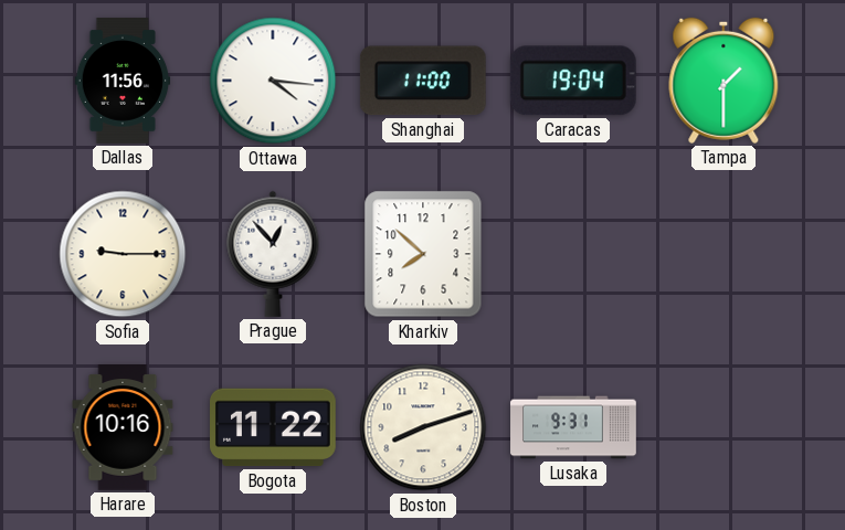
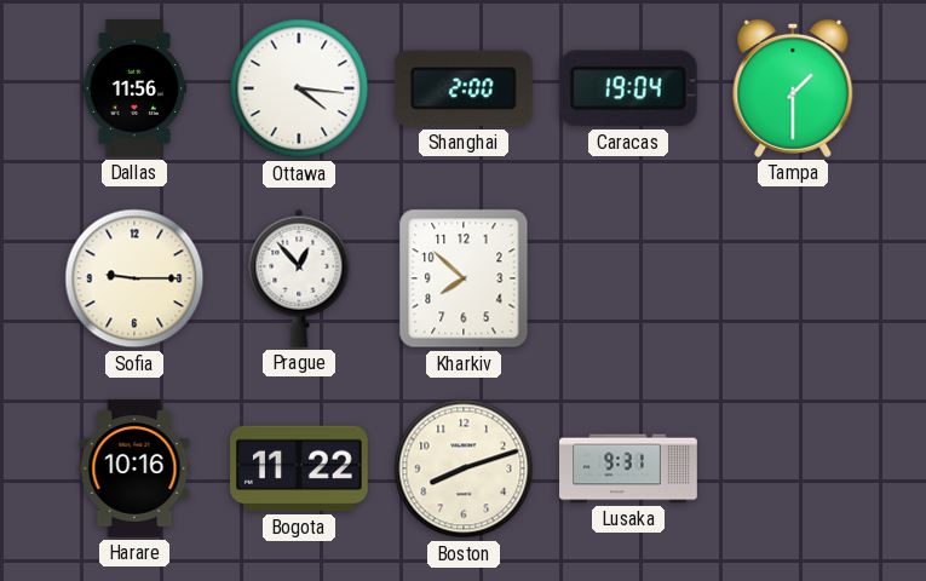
Shanghai: 11:00 -> 2:00
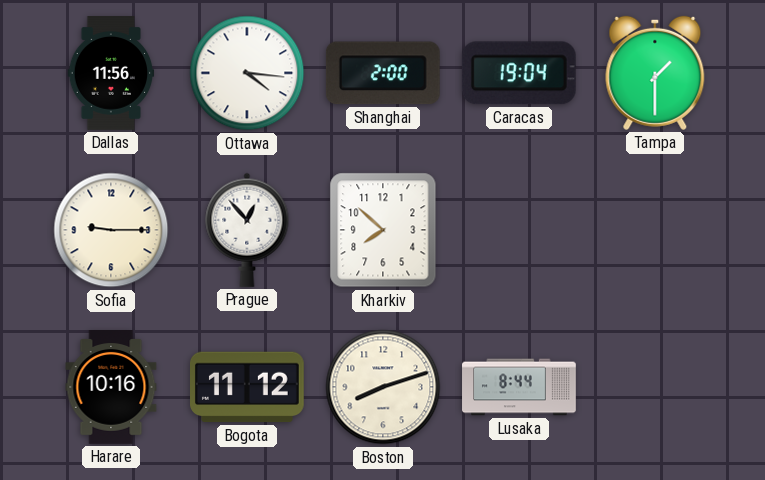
Bogota: 11:22 -> 11:12
Lusaka: 9:31 -> 8:44
